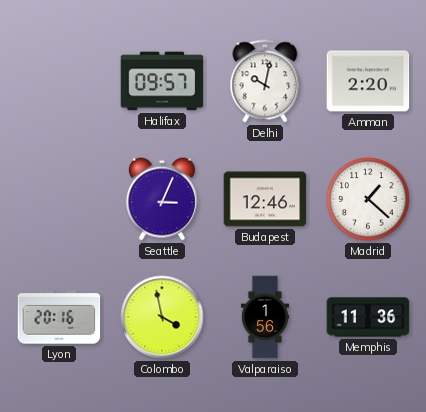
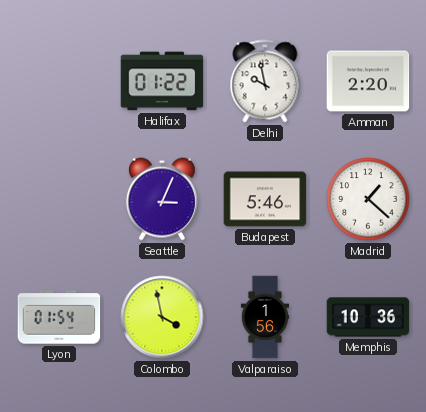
Halifax: 09:57 -> 01:22
Delhi: 10:02 -> 9:58
Budapest: 12:46 -> 5:46
Lyon: 20:16 -> 01:54
Memphis: 11:36 -> 10:36
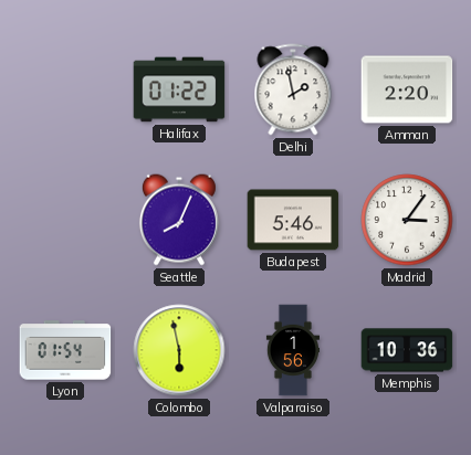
Delhi: 9:58 -> 1:58
Seattle: 3:04 -> 8:04
Madrid: 1:22 -> 3:06
Colombo: 3:58 -> 5:58
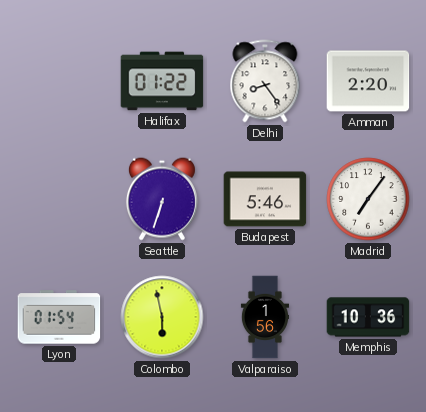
Delhi: 1:58 -> 8:24
Seattle: 8:04 -> 6:33
Madrid: 3:06 -> 7:06
